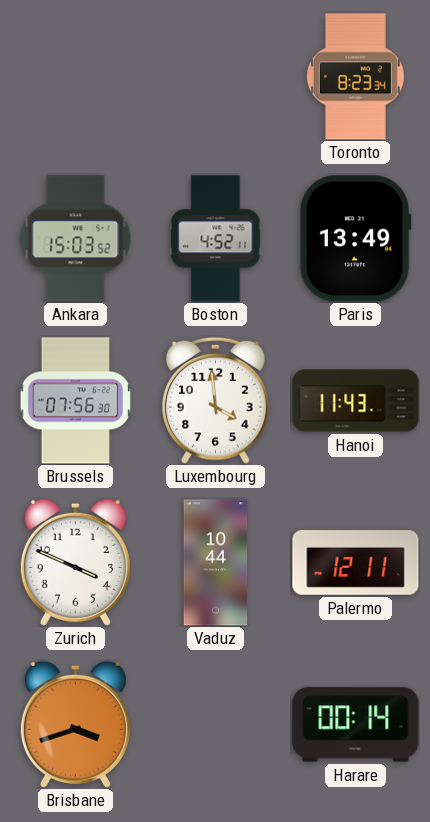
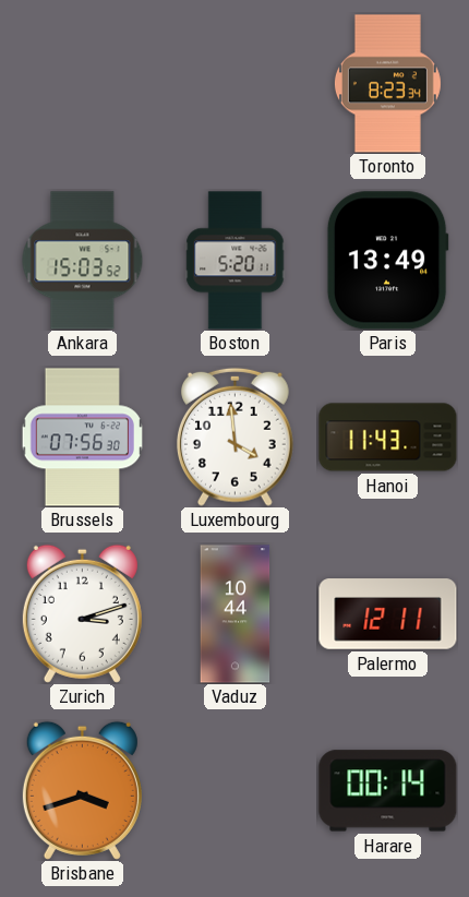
Boston: 4:52 -> 5:20
Zurich: 3:49 -> 3:12
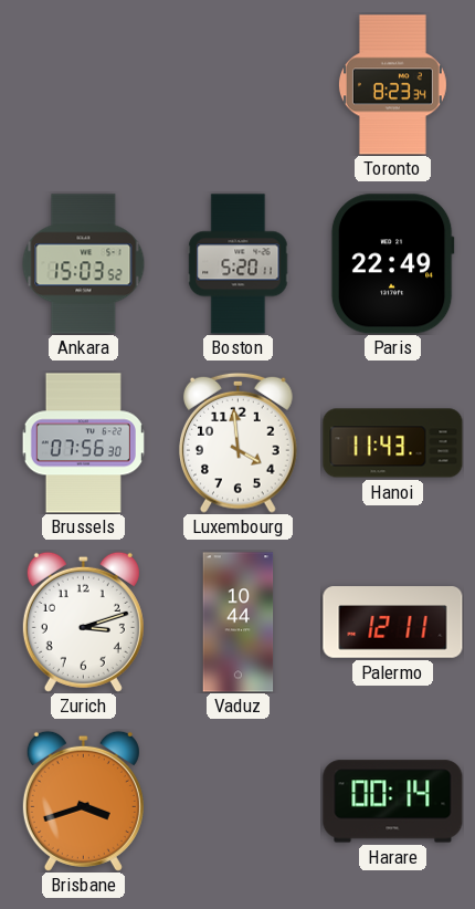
Paris: 13:49 -> 22:49
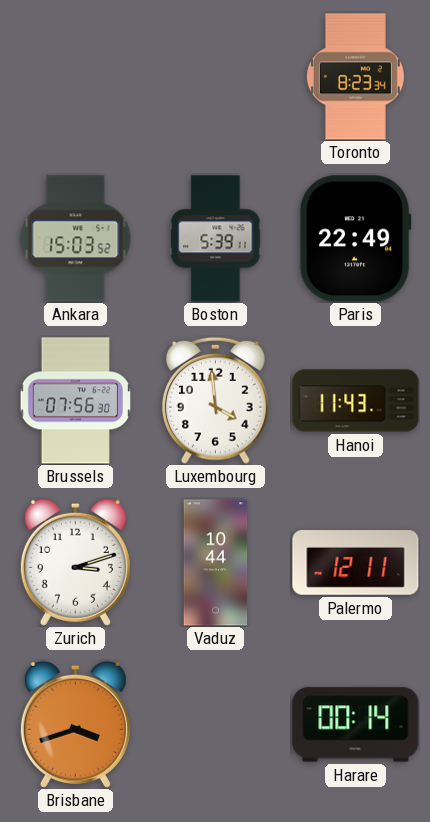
Boston: 5:20 -> 5:39
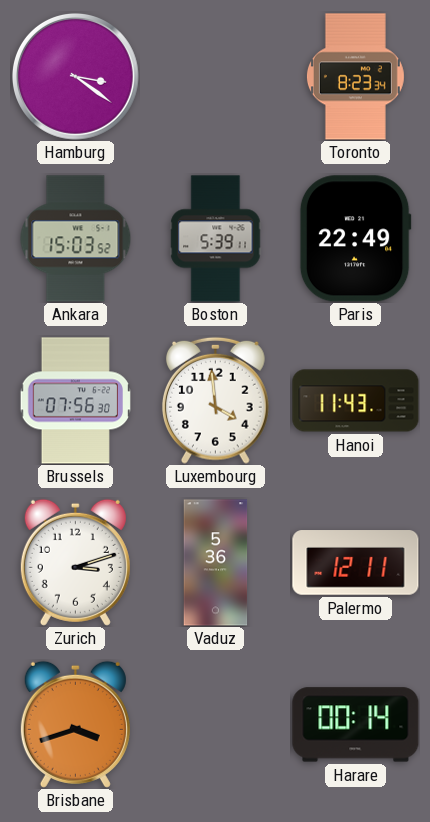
Hamburg: none -> 3:21
Vaduz: 10:44 -> 5:36
